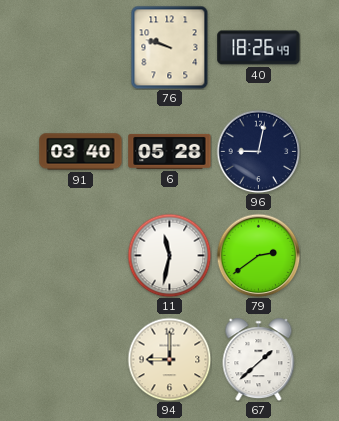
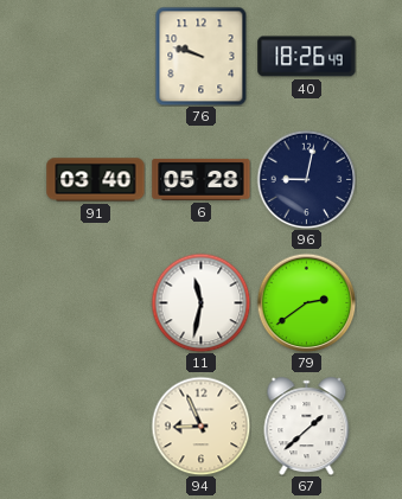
94: 9:00 -> 8:56
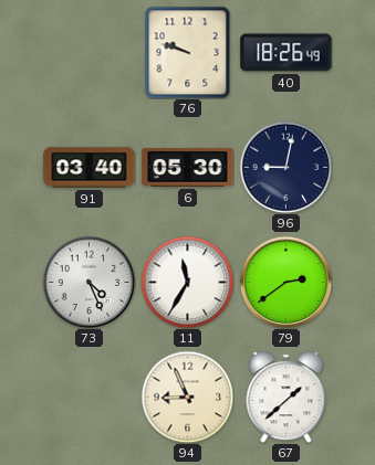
6: 05:28 -> 05:30
73: none -> 4:26
11: 11:32 -> 11:35
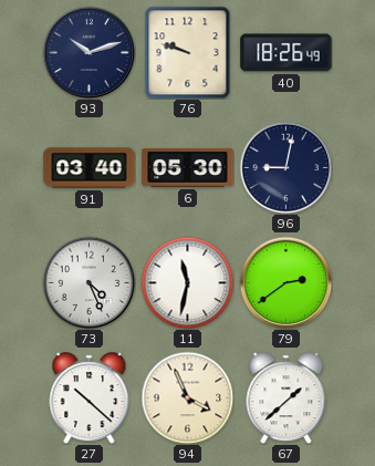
93: none -> 10:12
11: 11:35 -> 11:32
27: none -> 10:22
94: 8:56 -> 3:56
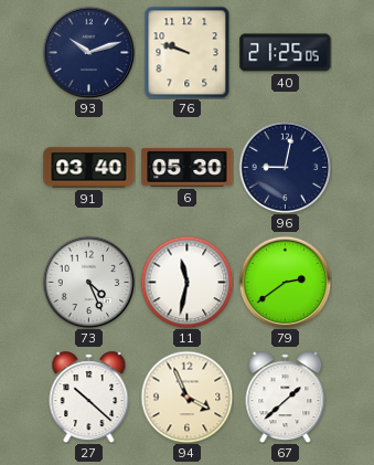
40: 18:26 -> 21:25
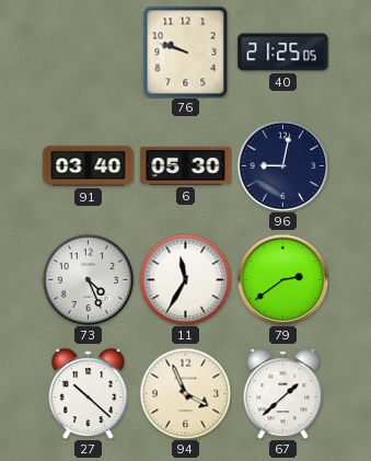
93: 10:12 -> none
11: 11:32 -> 11:35
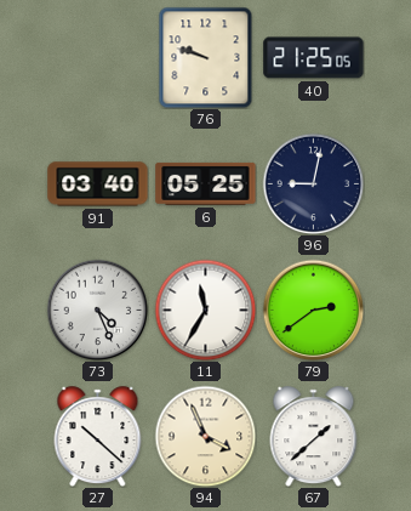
6: 05:30 -> 05:25
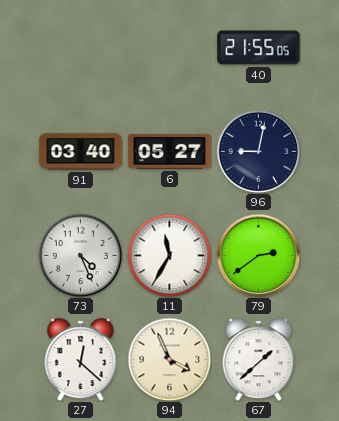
76: 9:48 -> none
40: 21:25 -> 21:55
6: 05:25 -> 05:27
27: 10:22 -> 12:22
